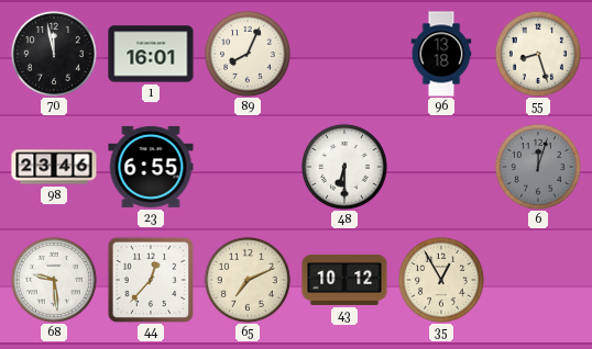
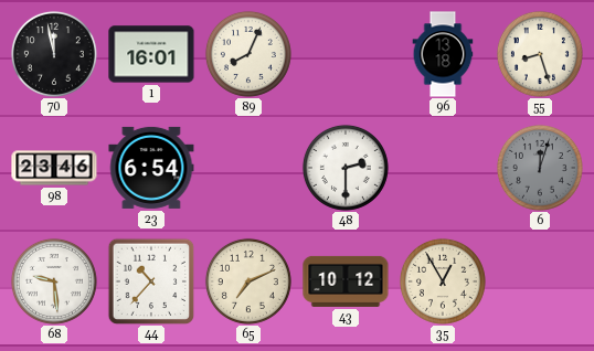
23: 6:55 -> 6:54
48: 6:30 -> 2:30
44: 12:37 -> 10:37
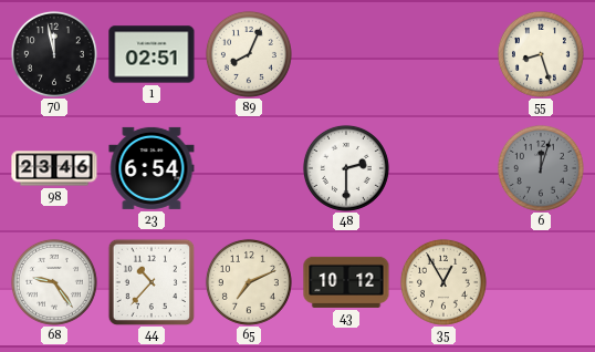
1: 16:01 -> 02:51
96: 13:18 -> none
68: 9:29 -> 9:24
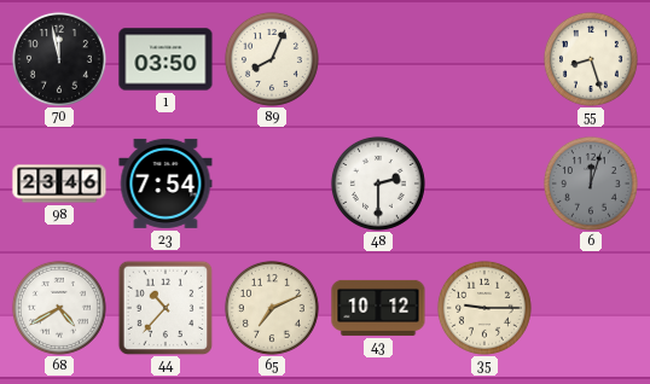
1: 02:51 -> 03:50
23: 6:54 -> 7:54
68: 9:24 -> 4:40
35: 12:55 -> 9:15
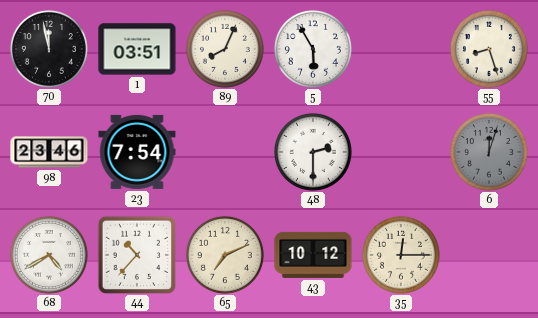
1: 03:50 -> 03:51
5: none -> 5:55
35: 9:15 -> 12:15
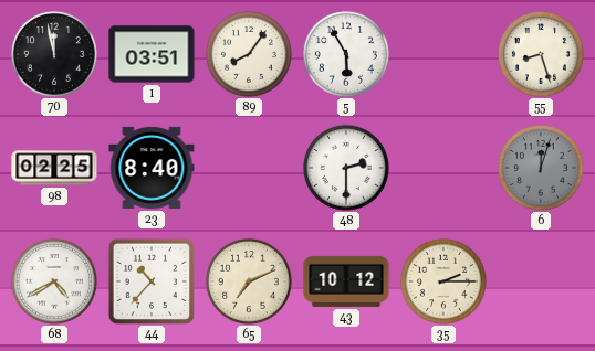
89: 8:04 -> 8:06
98: 23:46 -> 02:25
23: 7:54 -> 8:40
35: 12:15 -> 2:15
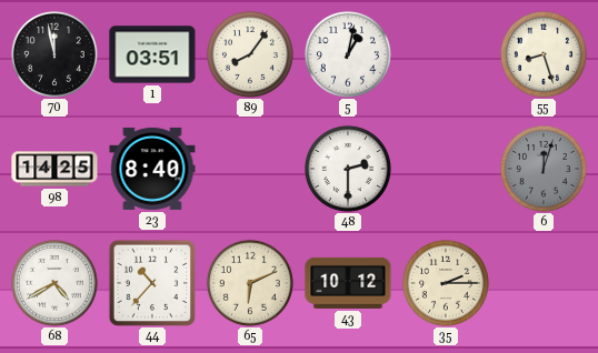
5: 5:55 -> 1:02
98: 02:25 -> 14:25
65: 7:11 -> 6:11
